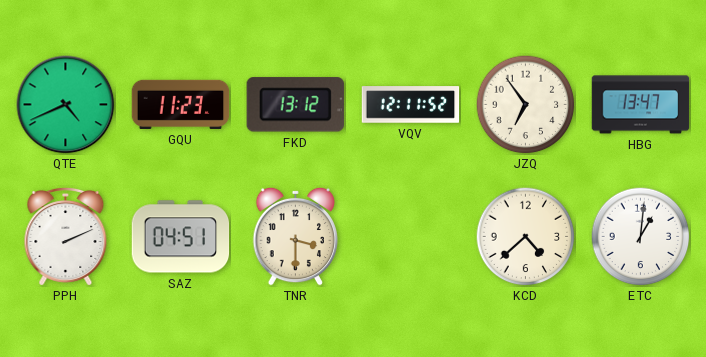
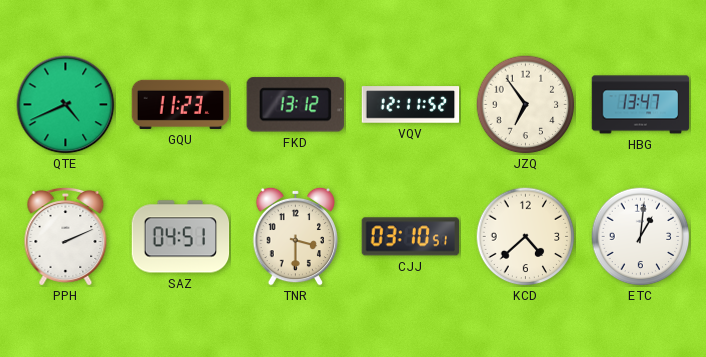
CJJ: none -> 03:10
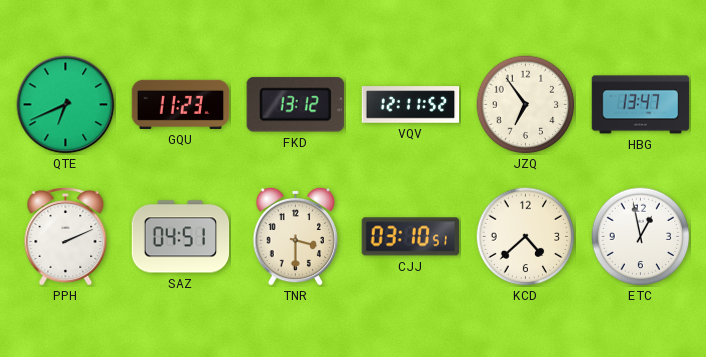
QTE: 4:41 -> 6:41
ETC: 1:01 -> 12:58
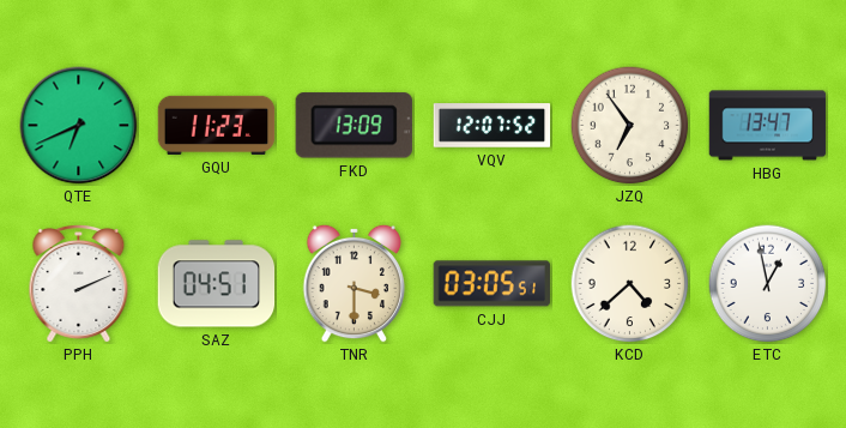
FKD: 13:12 -> 13:09
VQV: 12:11 -> 12:07
CJJ: 03:10 -> 03:05
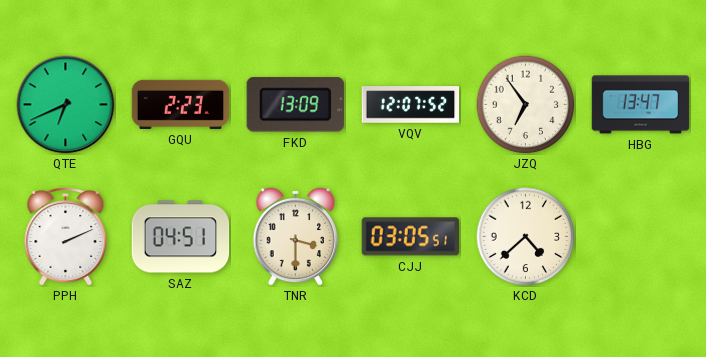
GQU: 11:23 -> 2:23
ETC: 12:58 -> none
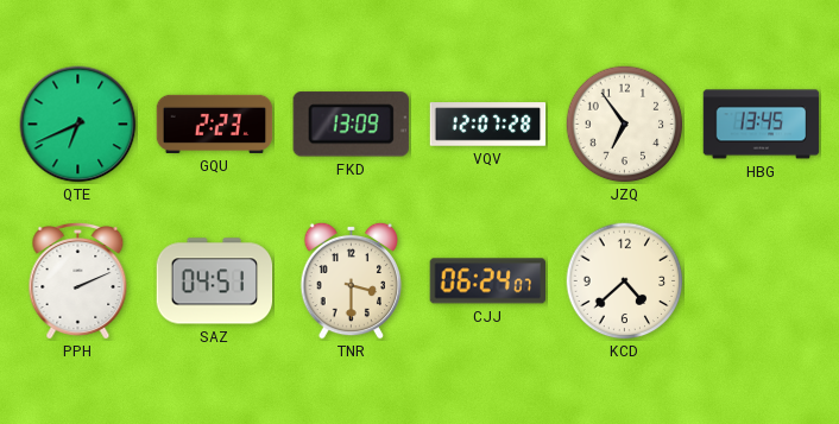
VQV: 12:07:52 -> 12:07:28
HBG: 13:47 -> 13:45
CJJ: 03:05 -> 06:24
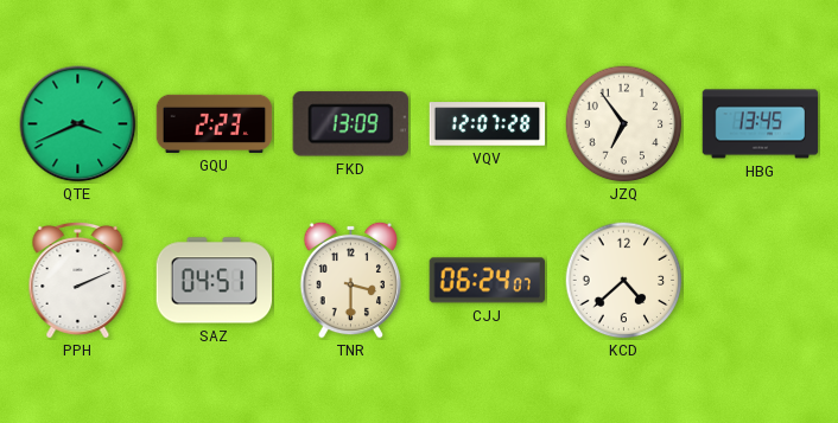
QTE: 6:41 -> 3:41
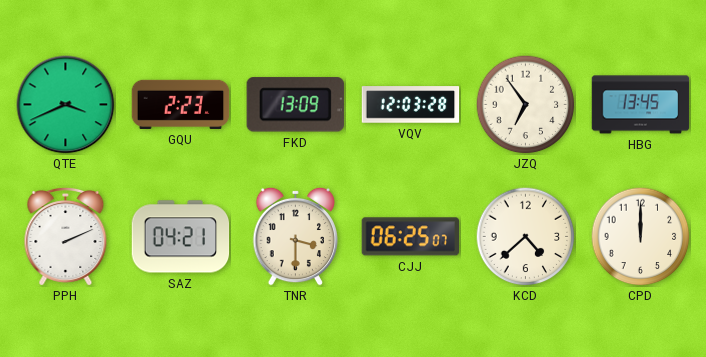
VQV: 12:07 -> 12:03
SAZ: 04:51 -> 04:21
CJJ: 06:24 -> 06:25
CPD: none -> 12:00
